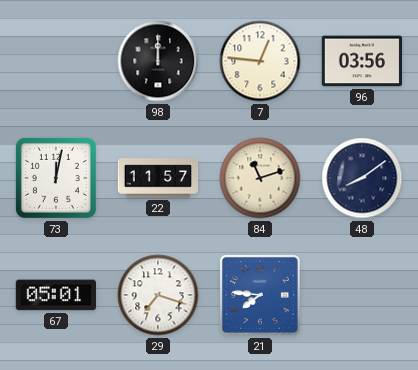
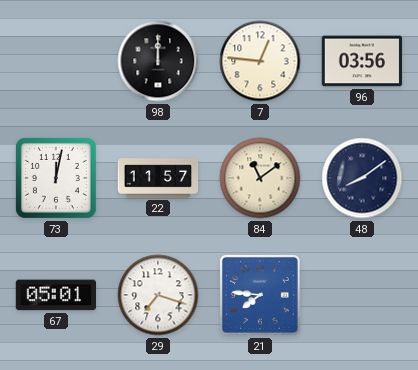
84: 11:12 -> 11:09
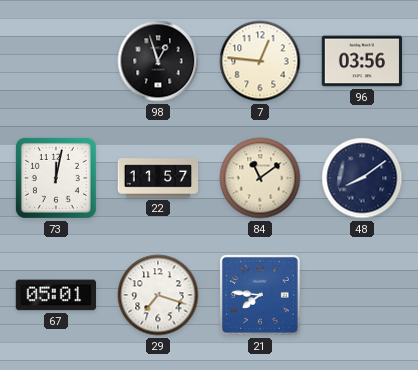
98: 12:00 -> 12:57
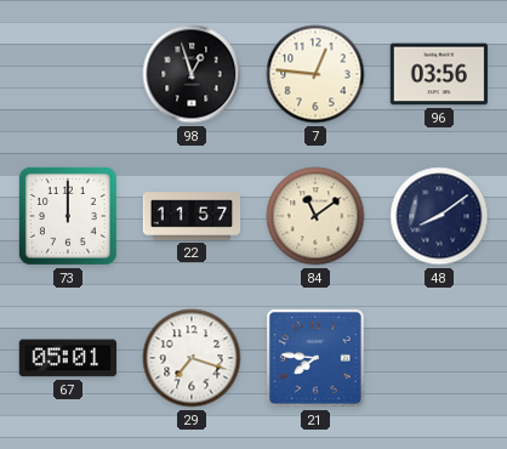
73: 12:02 -> 12:00
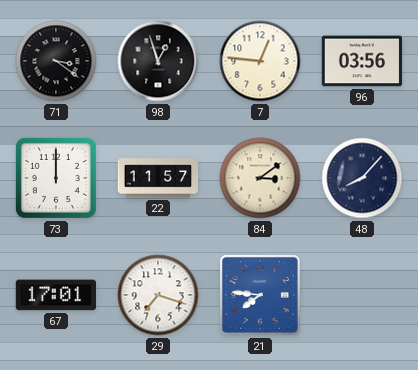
71: none -> 3:21
84: 11:09 -> 3:09
48: 8:09 -> 8:07
67: 05:01 -> 17:01
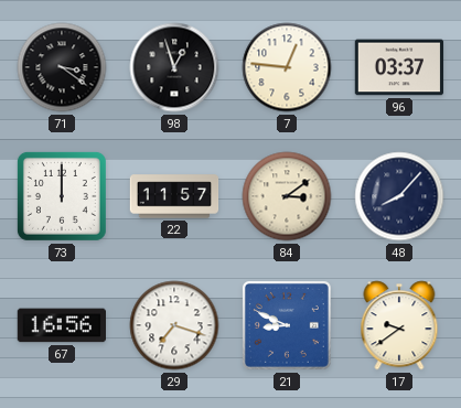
96: 03:56 -> 03:37
67: 17:01 -> 16:56
21: 7:46 -> 8:49
17: none -> 9:39
